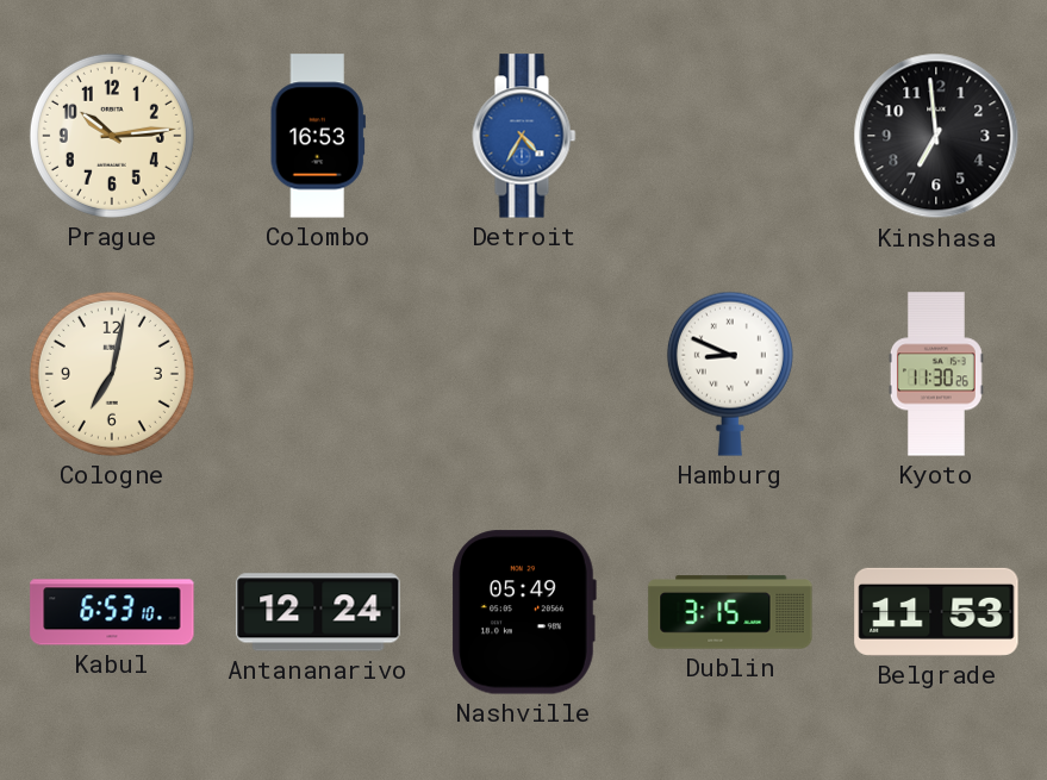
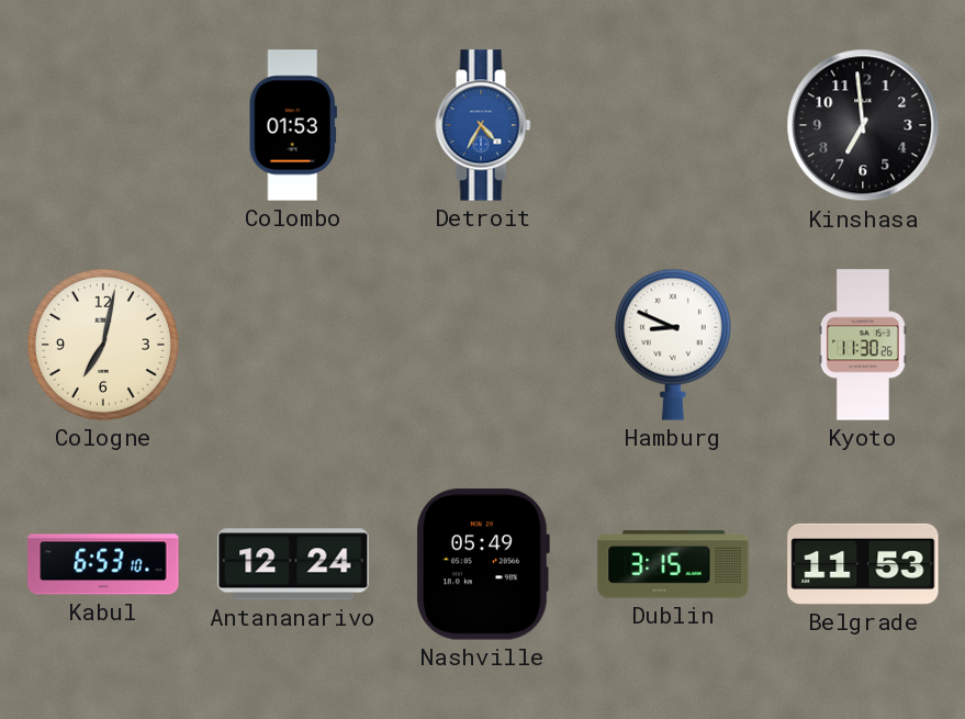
Prague: 10:14 -> none
Colombo: 16:53 -> 01:53
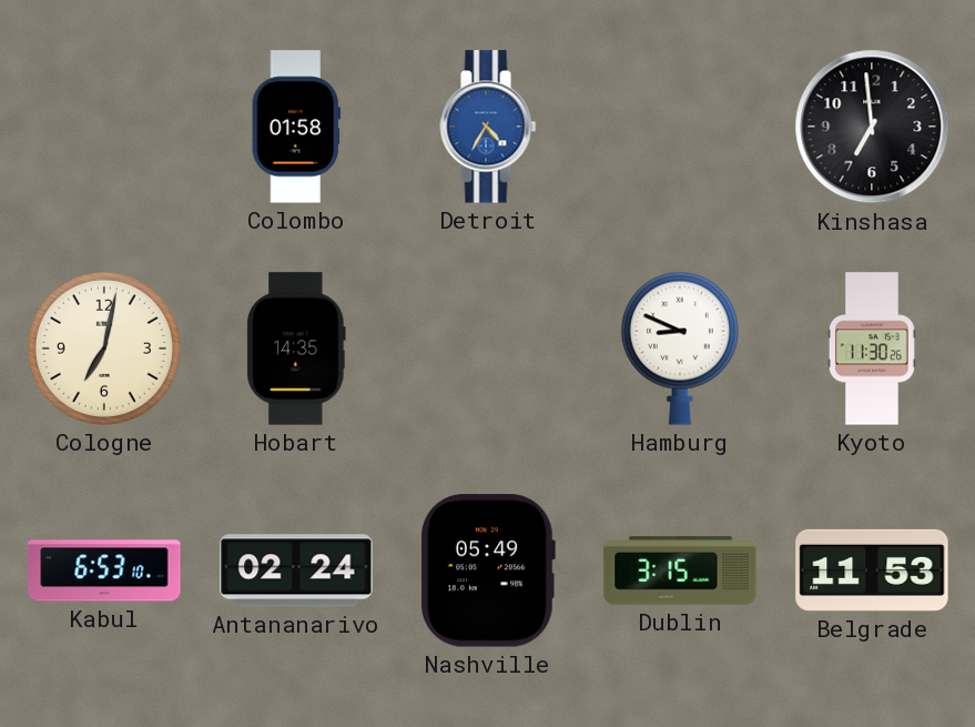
Colombo: 01:53 -> 01:58
Hobart: none -> 14:35
Antananarivo: 12:24 -> 02:24
